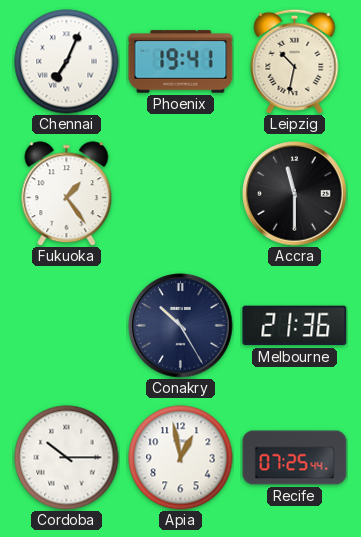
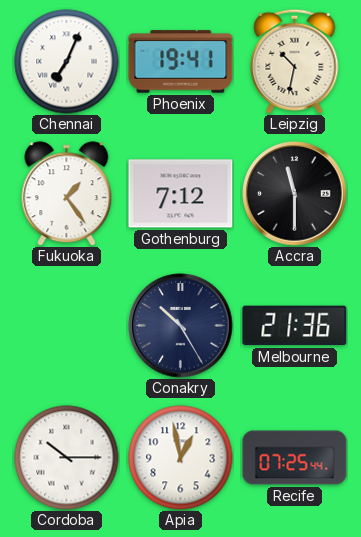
Gothenburg: none -> 7:12
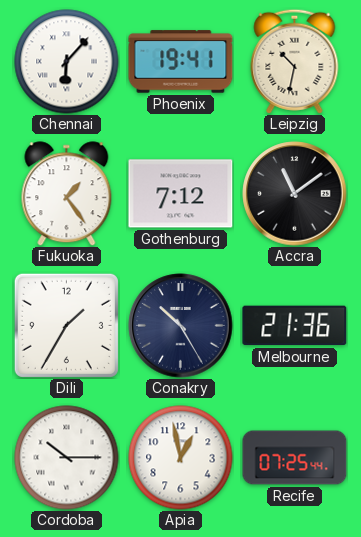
Chennai: 7:04 -> 6:07
Accra: 11:30 -> 11:09
Dili: none -> 1:35
